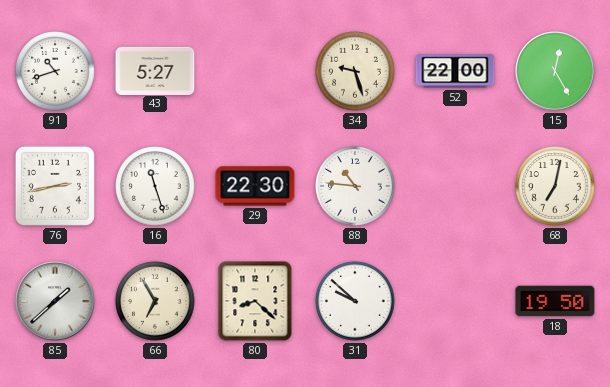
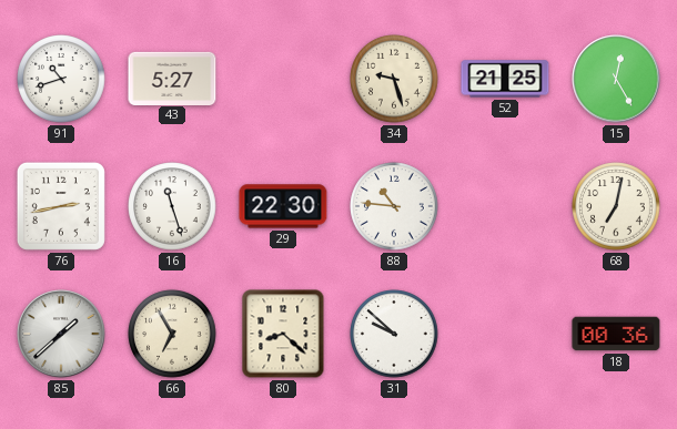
52: 22:00 -> 21:25
18: 19:50 -> 00:36
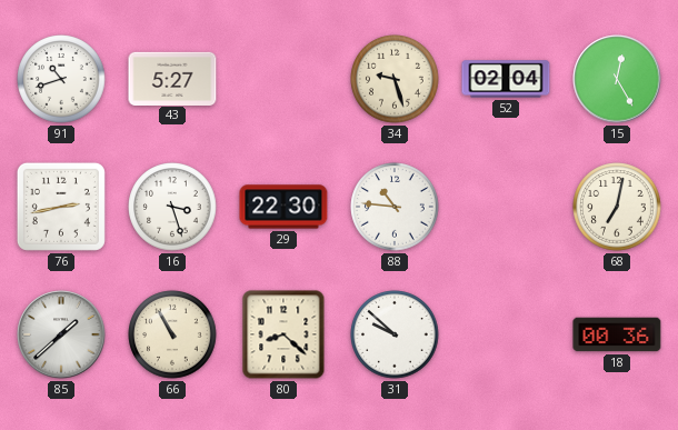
52: 21:25 -> 02:04
16: 11:27 -> 3:27
66: 6:55 -> 10:55
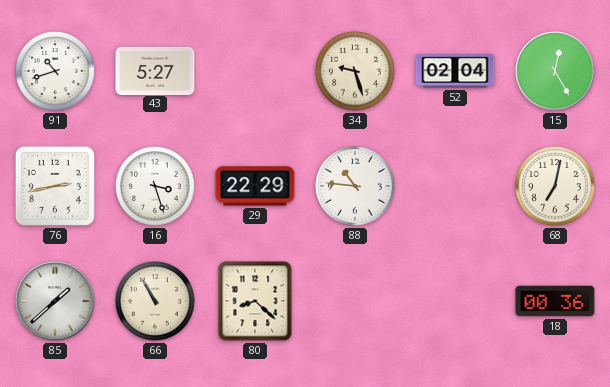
29: 22:30 -> 22:29
31: 9:52 -> none
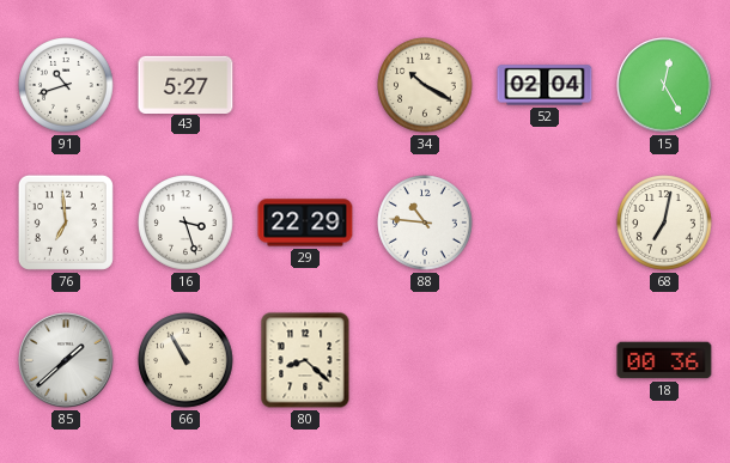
34: 9:27 -> 10:20
76: 2:43 -> 6:59
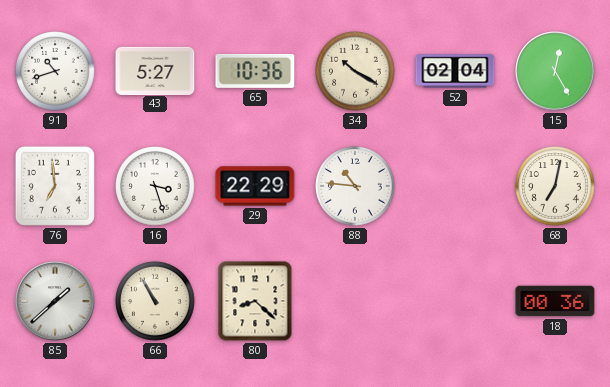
65: none -> 10:36
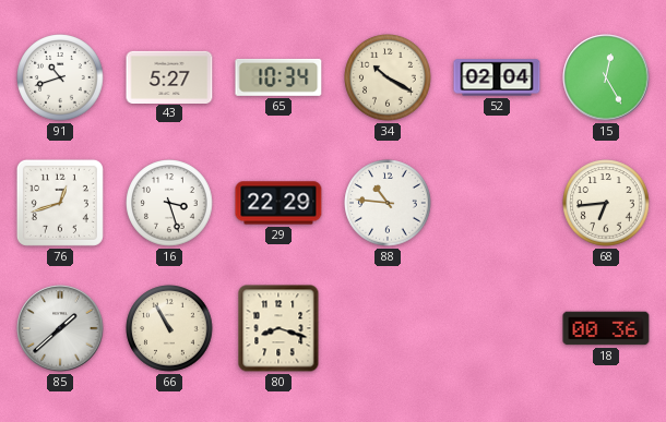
65: 10:36 -> 10:34
76: 6:59 -> 12:42
68: 7:02 -> 6:44
80: 8:22 -> 8:18
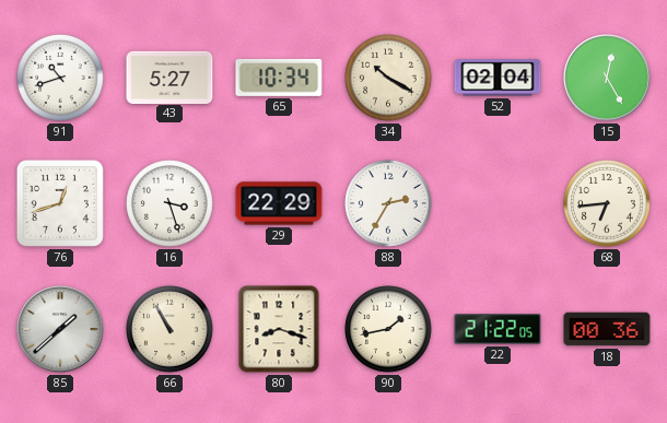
88: 10:46 -> 2:35
90: none -> 1:43
22: none -> 21:22
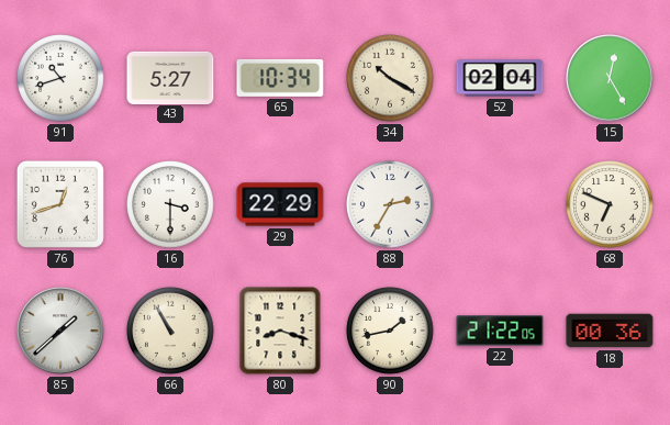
16: 3:27 -> 3:30
68: 6:44 -> 6:49
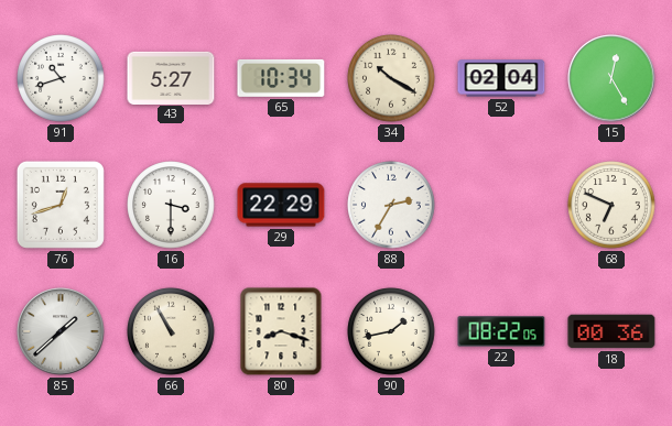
22: 21:22 -> 08:22
